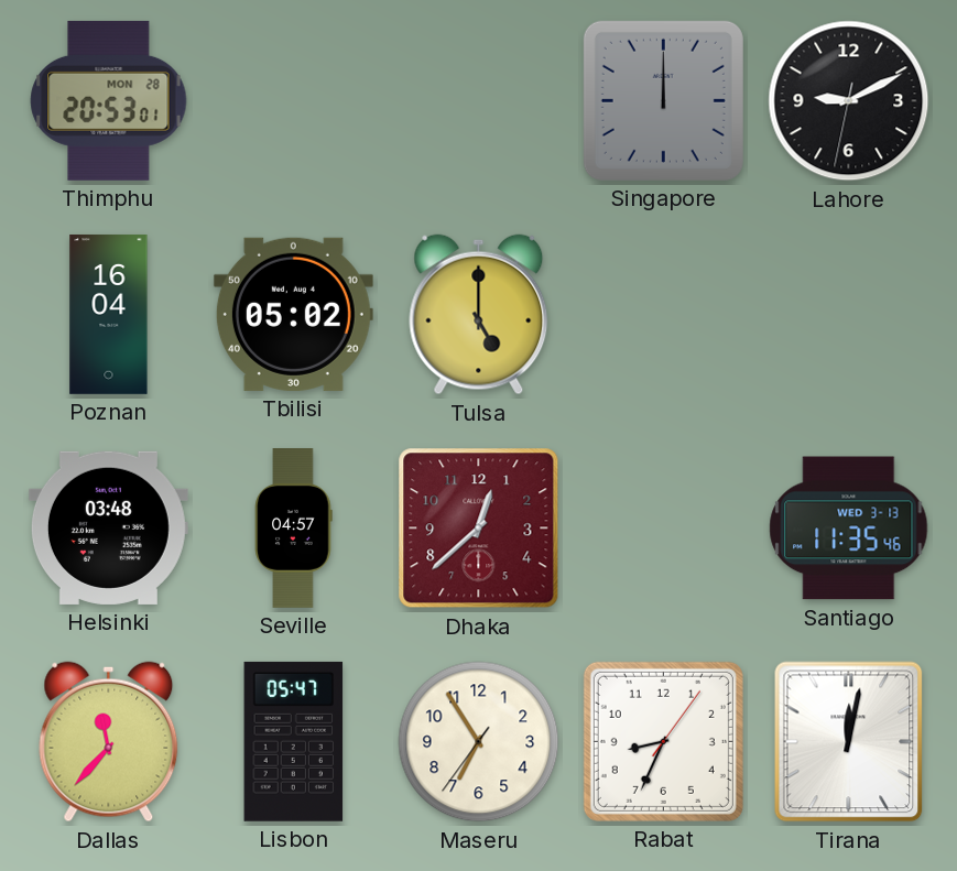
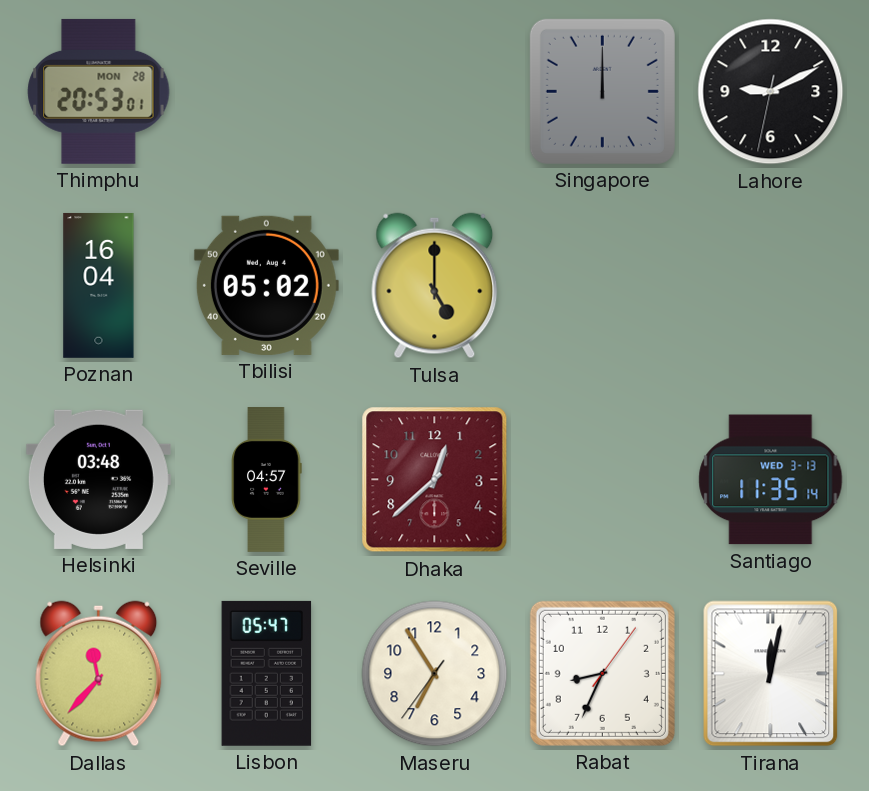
Santiago: 11:35:46 -> 11:35:14
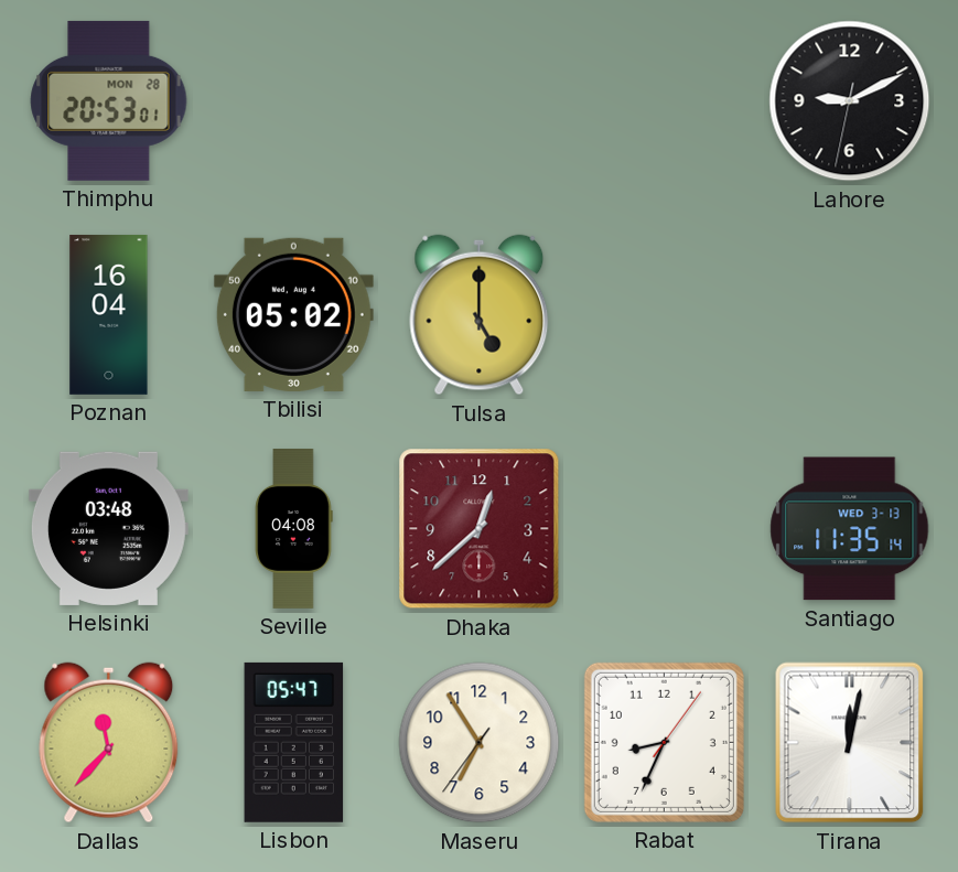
Singapore: 12:00 -> none
Seville: 04:57 -> 04:08
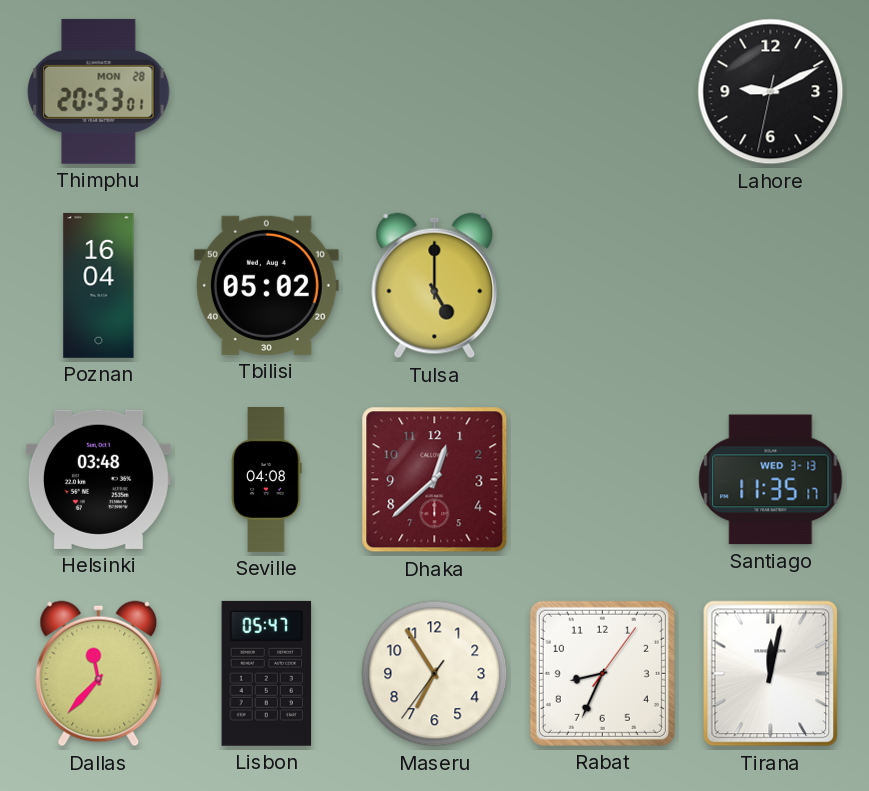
Santiago: 11:35:14 -> 11:35:17
